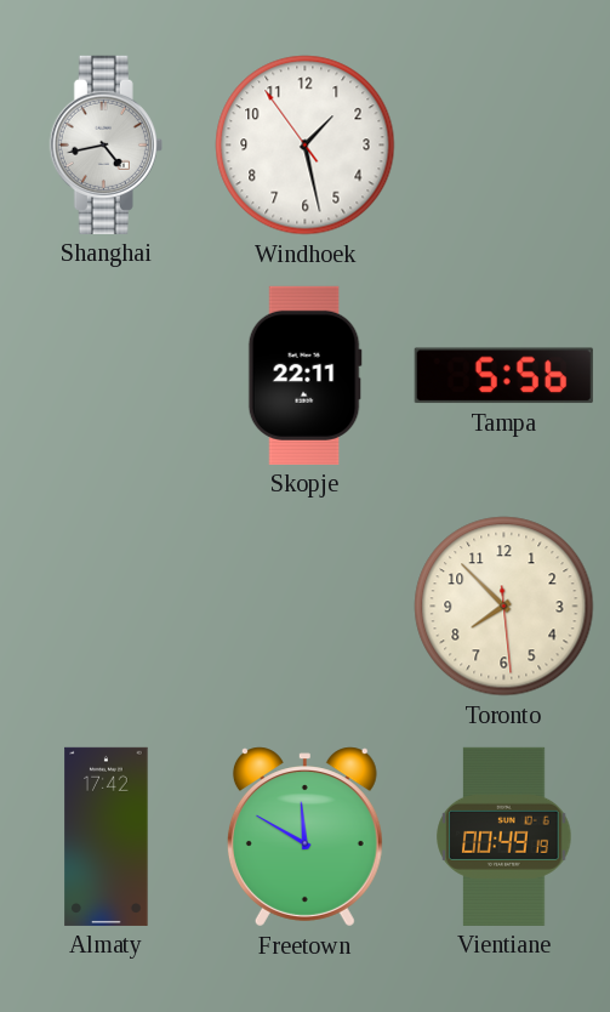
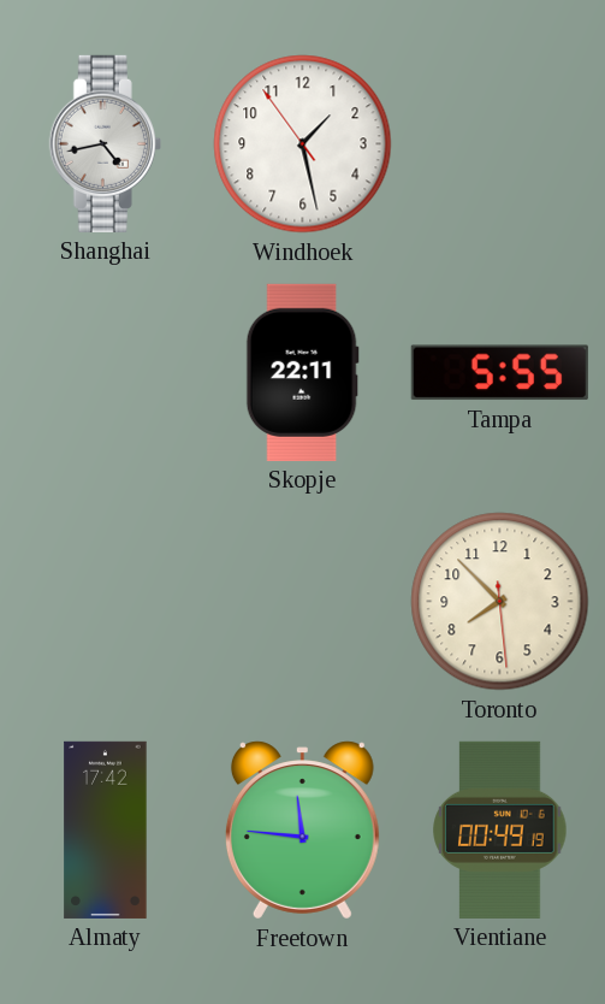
Tampa: 5:56 -> 5:55
Freetown: 11:50 -> 11:46
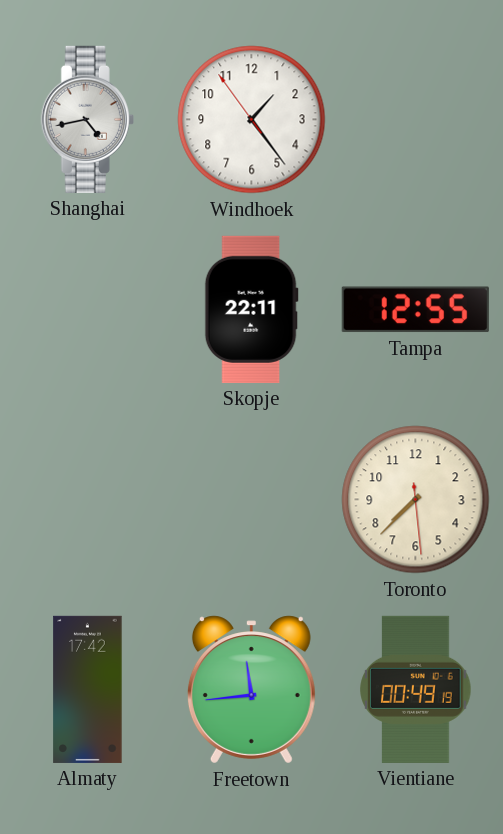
Windhoek: 1:27 -> 1:23
Tampa: 5:55 -> 12:55
Toronto: 7:52 -> 7:37
Freetown: 11:46 -> 11:44
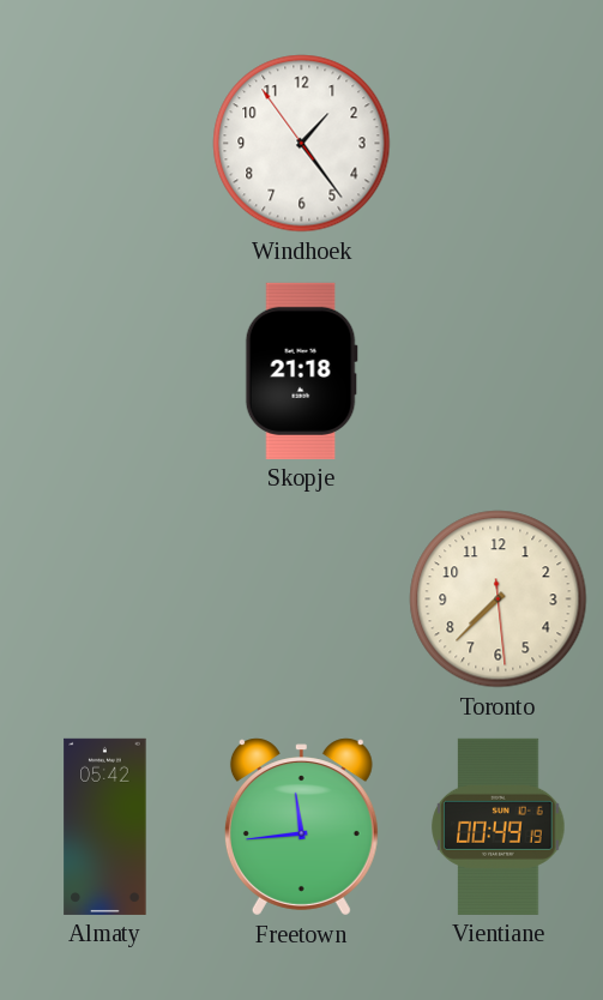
Shanghai: 4:43 -> none
Skopje: 22:11 -> 21:18
Tampa: 12:55 -> none
Almaty: 17:42 -> 05:42
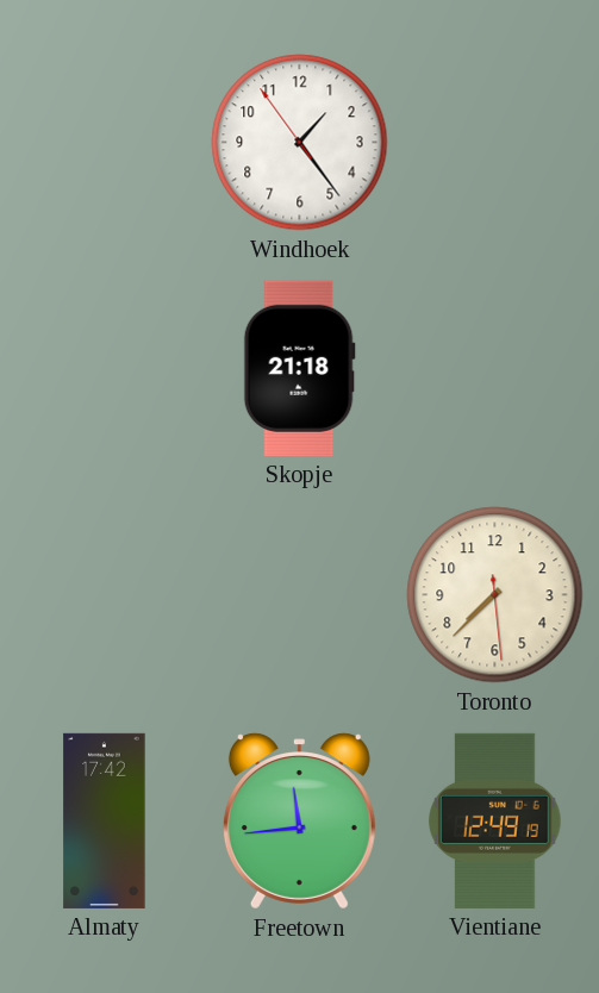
Almaty: 05:42 -> 17:42
Vientiane: 00:49 -> 12:49
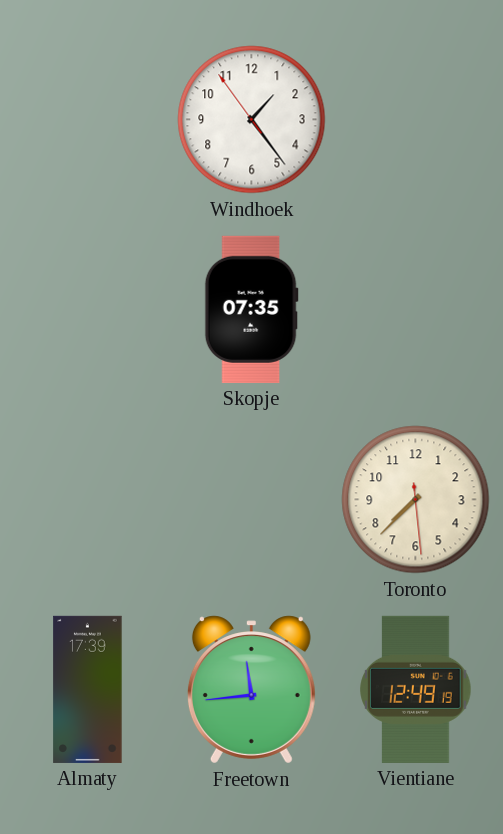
Skopje: 21:18 -> 07:35
Almaty: 17:42 -> 17:39
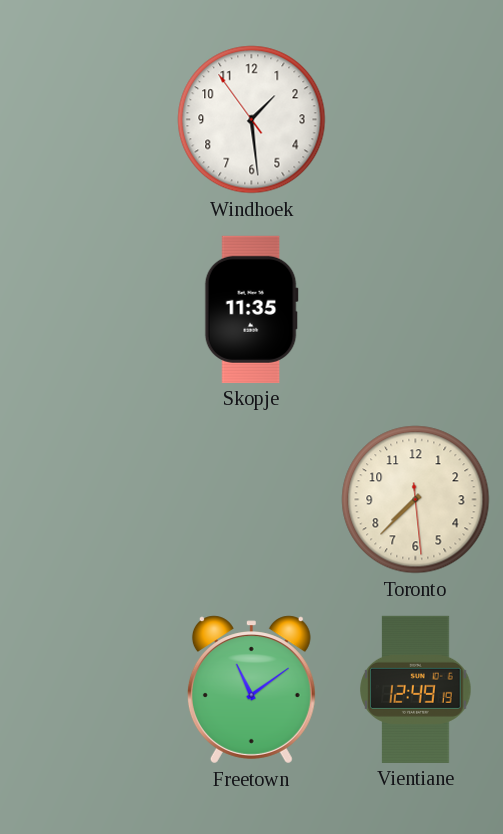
Windhoek: 1:23 -> 1:28
Skopje: 07:35 -> 11:35
Almaty: 17:39 -> none
Freetown: 11:44 -> 11:09
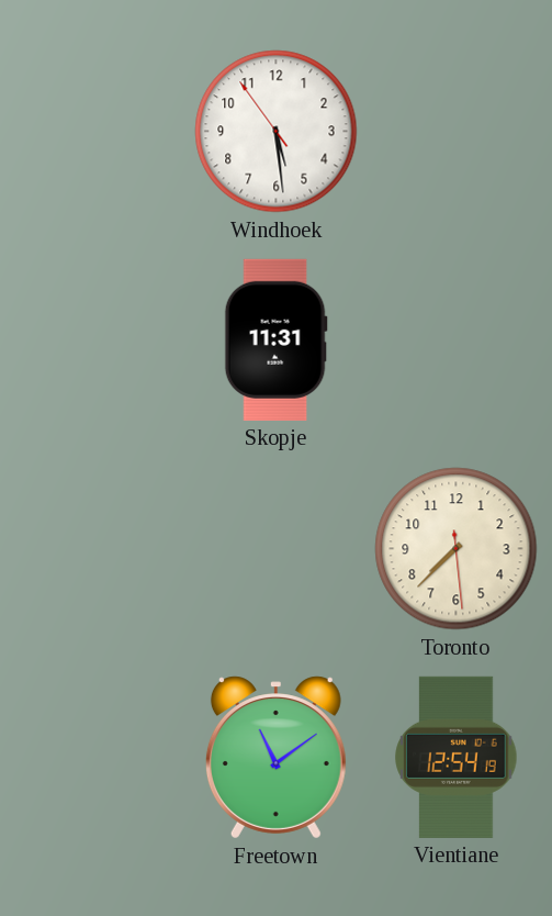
Windhoek: 1:28 -> 5:28
Skopje: 11:35 -> 11:31
Vientiane: 12:49 -> 12:54
